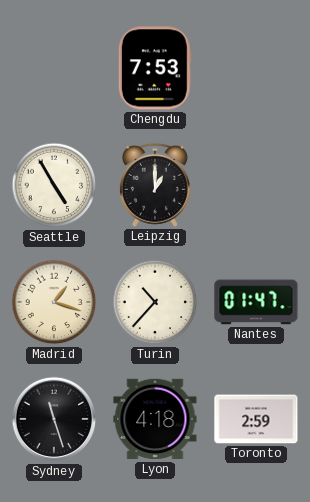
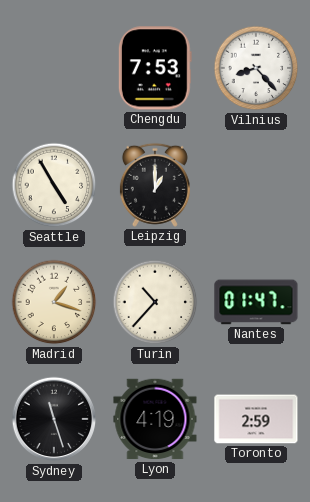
Vilnius: none -> 8:23
Lyon: 4:18 -> 4:19
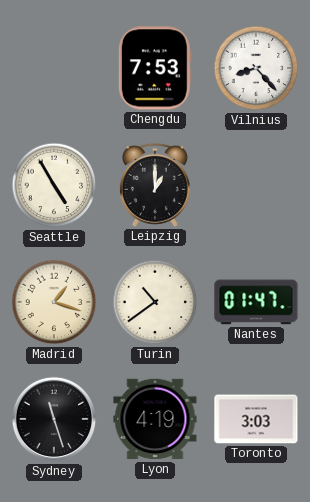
Turin: 10:37 -> 10:39
Toronto: 2:59 -> 3:03
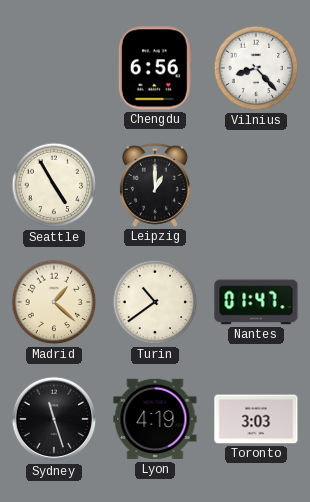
Chengdu: 7:53 -> 6:56
Madrid: 1:18 -> 1:22
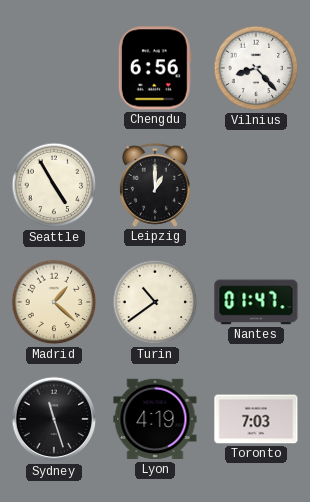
Toronto: 3:03 -> 7:03
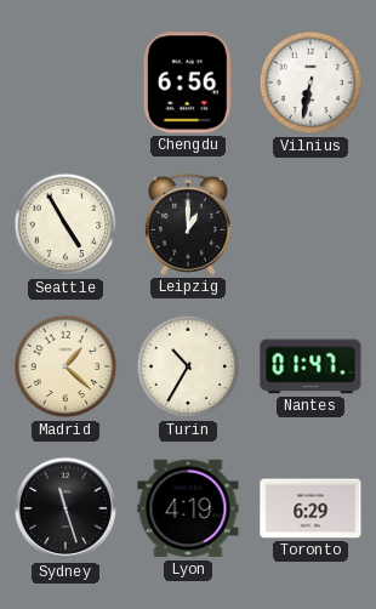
Vilnius: 8:23 -> 6:32
Turin: 10:39 -> 10:35
Toronto: 7:03 -> 6:29
